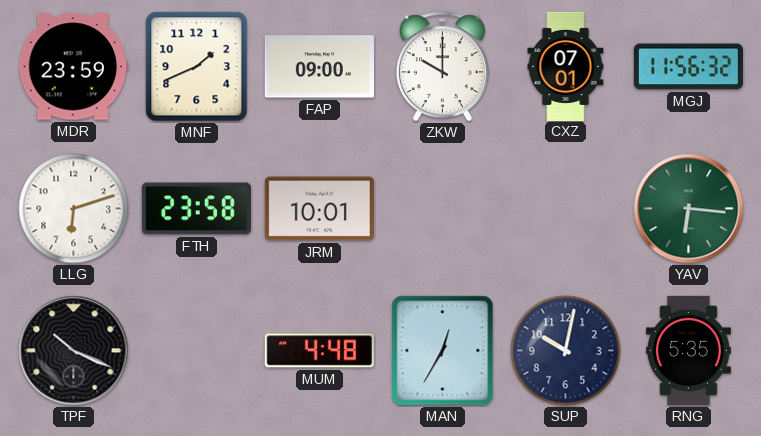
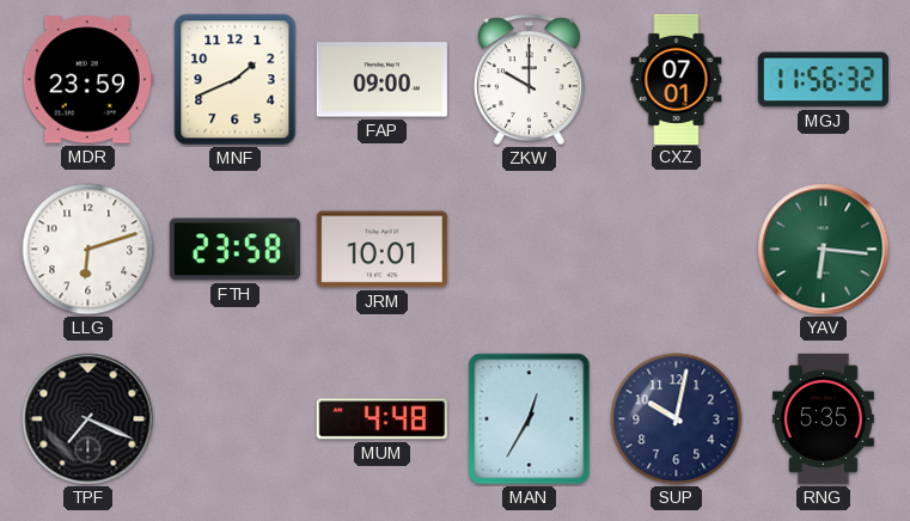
TPF: 10:19 -> 7:19
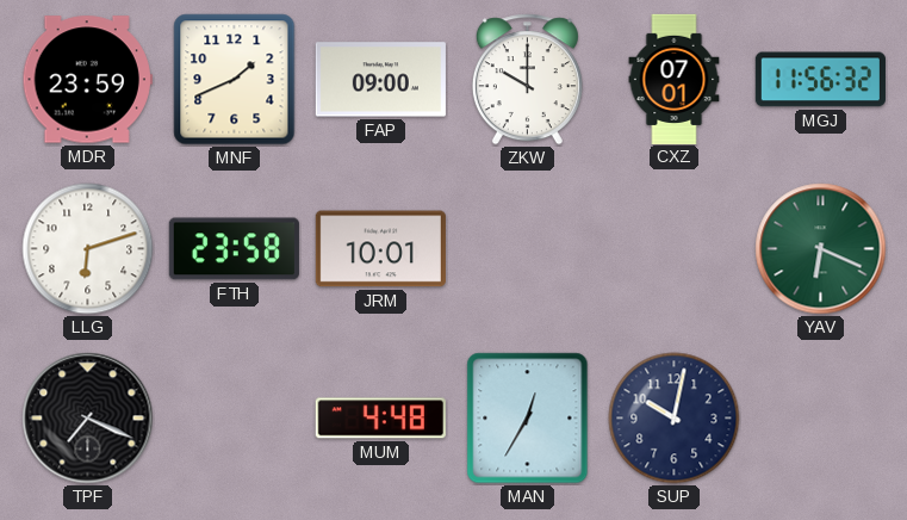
YAV: 6:16 -> 6:19
RNG: 5:35 -> none
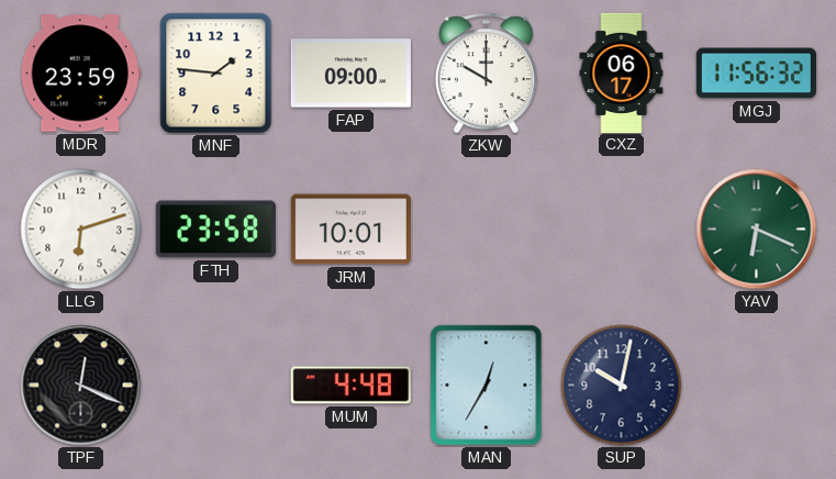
MNF: 1:41 -> 1:46
CXZ: 07:01 -> 06:17
TPF: 7:19 -> 12:19
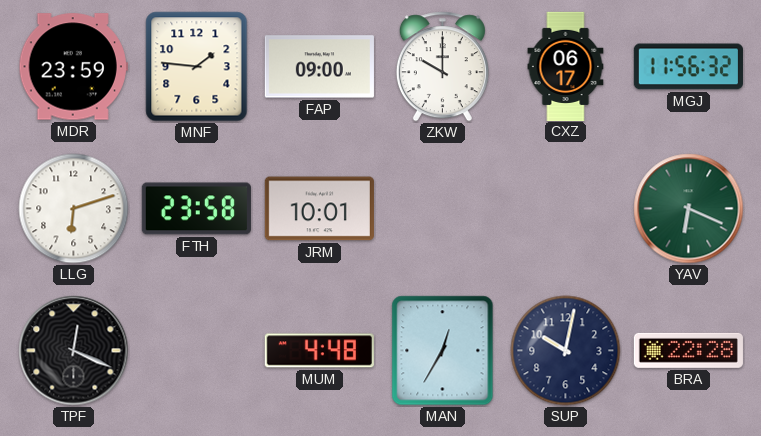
BRA: none -> 22:28
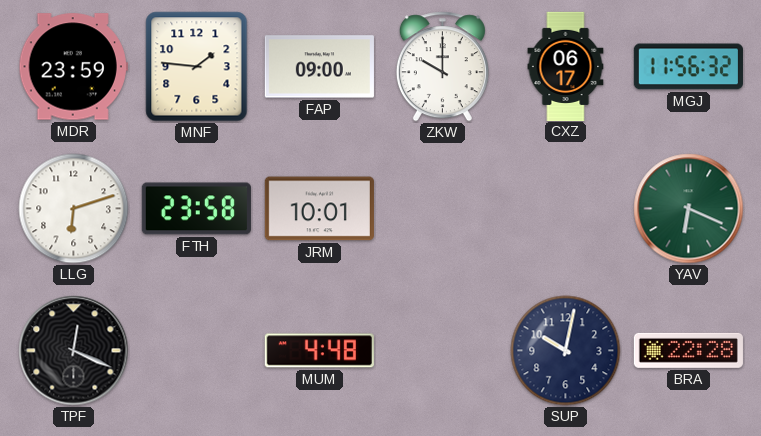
MAN: 12:35 -> none
